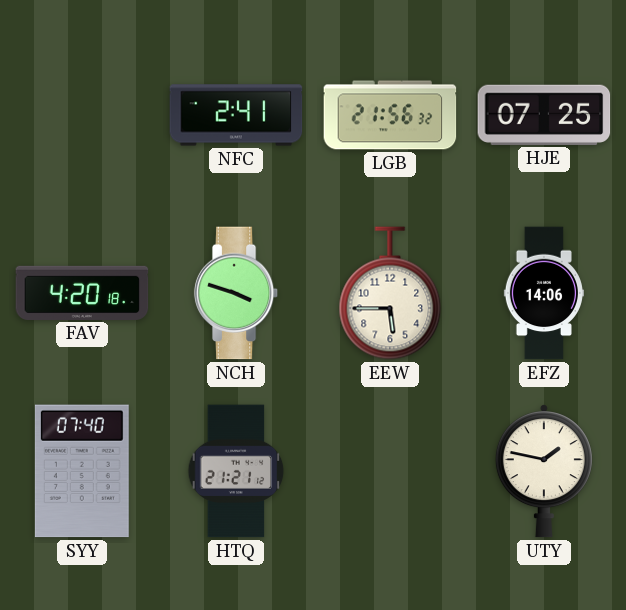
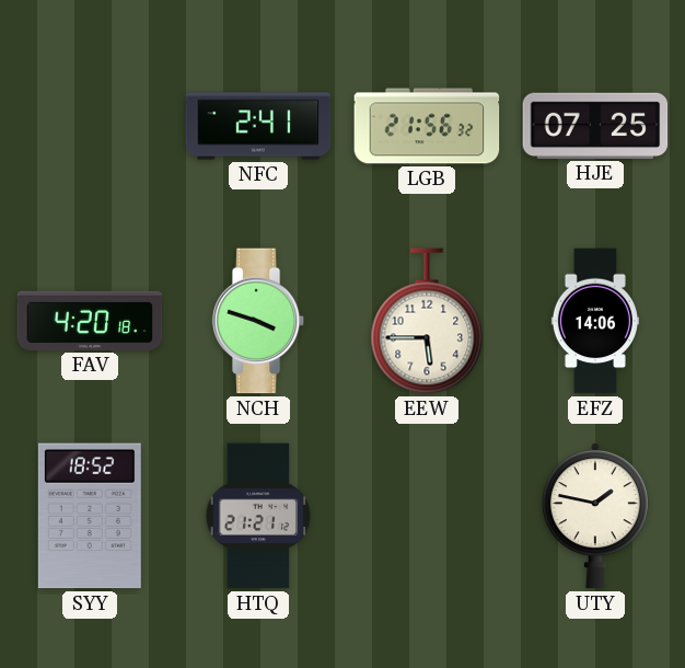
SYY: 07:40 -> 18:52
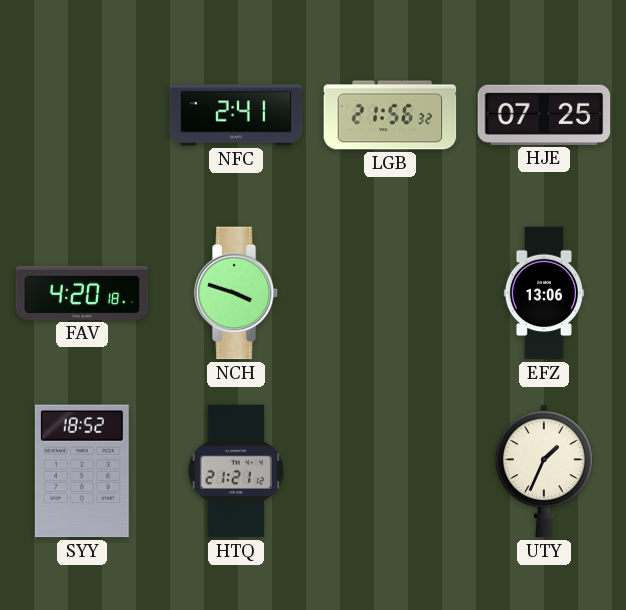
EEW: 5:45 -> none
EFZ: 14:06 -> 13:06
UTY: 1:47 -> 1:34
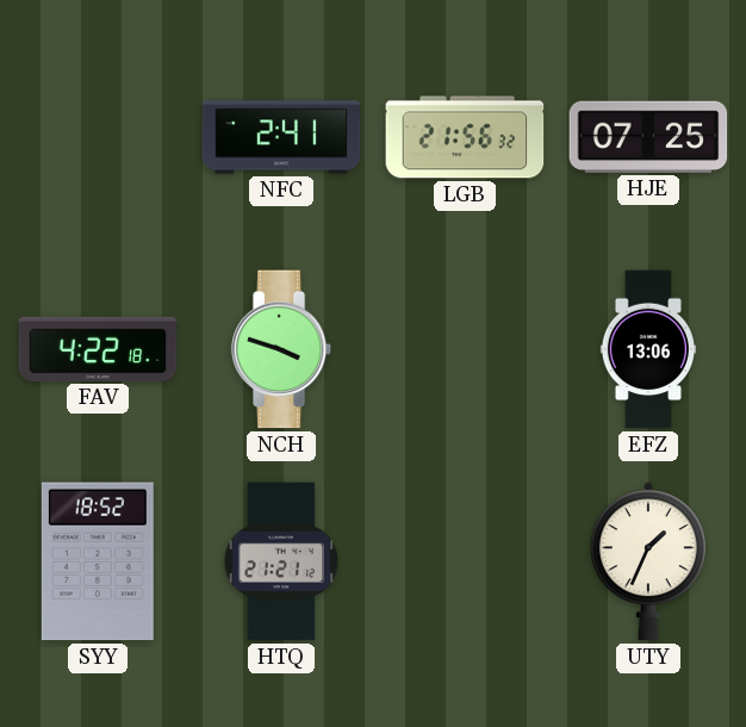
FAV: 4:20 -> 4:22
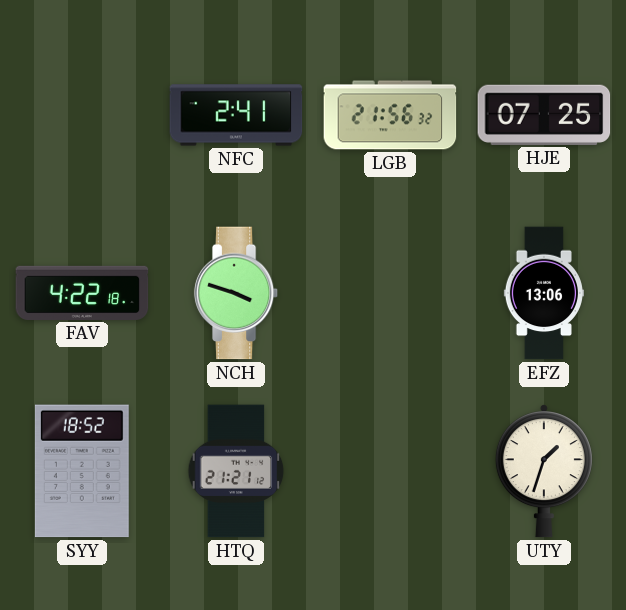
UTY: 1:34 -> 1:33
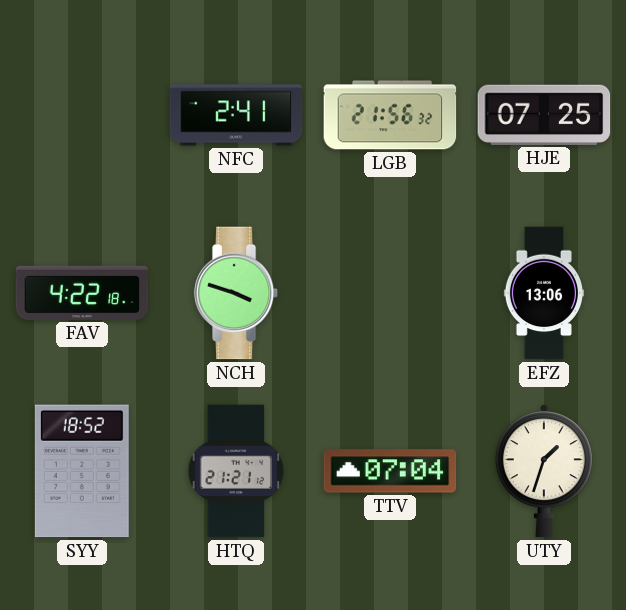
TTV: none -> 07:04
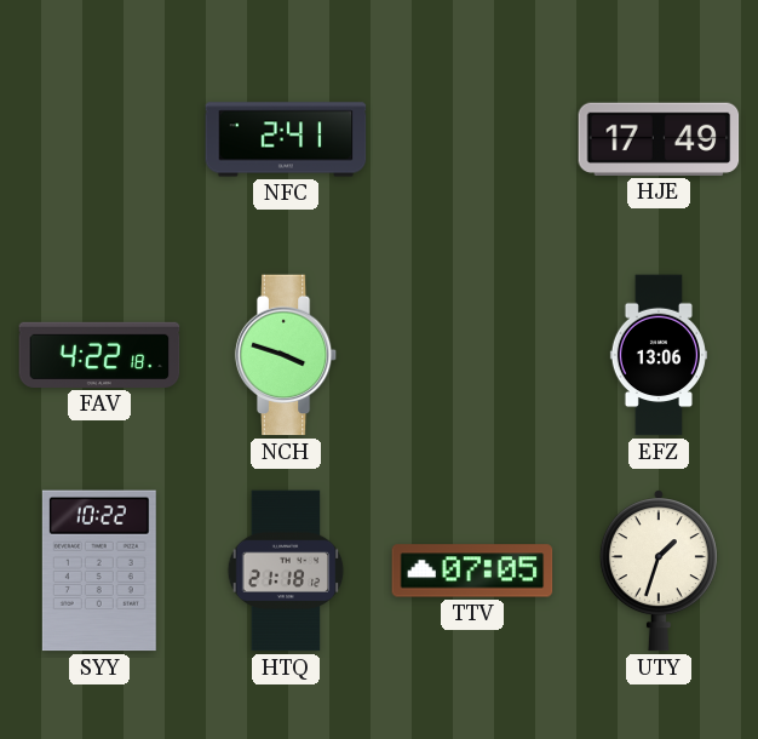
LGB: 21:56 -> none
HJE: 07:25 -> 17:49
SYY: 18:52 -> 10:22
HTQ: 21:21 -> 21:18
TTV: 07:04 -> 07:05
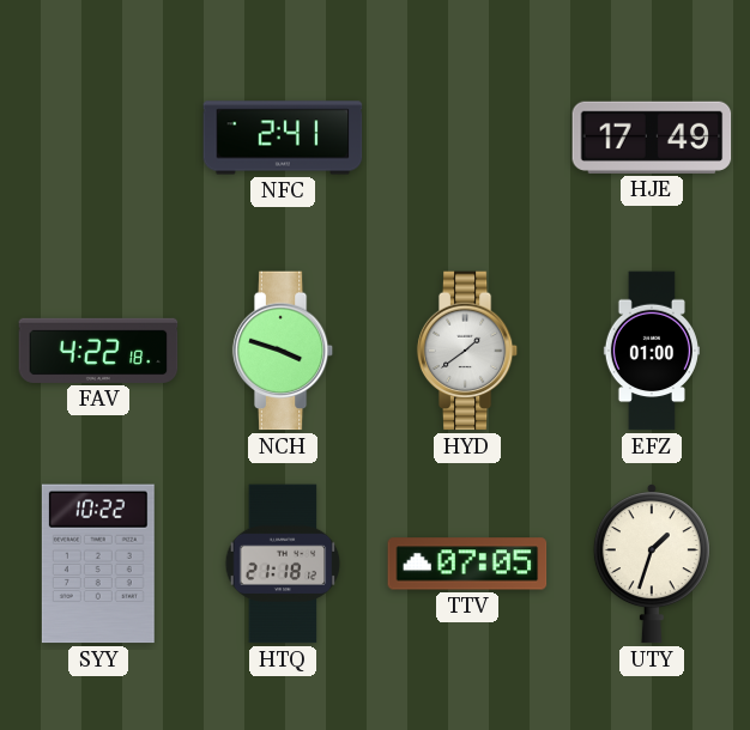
HYD: none -> 1:39
EFZ: 13:06 -> 01:00
